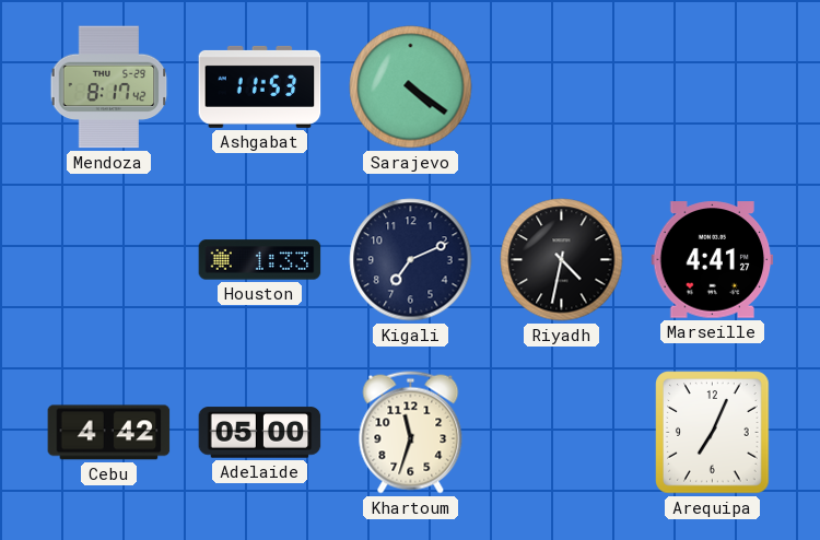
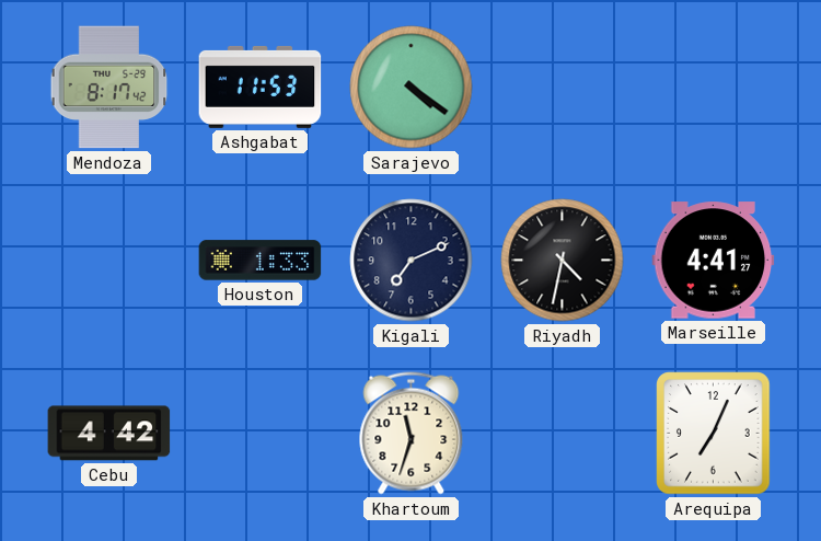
Adelaide: 05:00 -> none
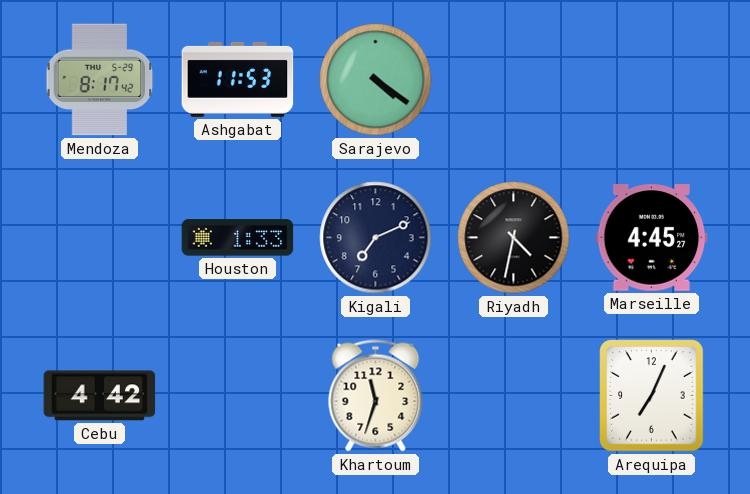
Marseille: 4:41 -> 4:45
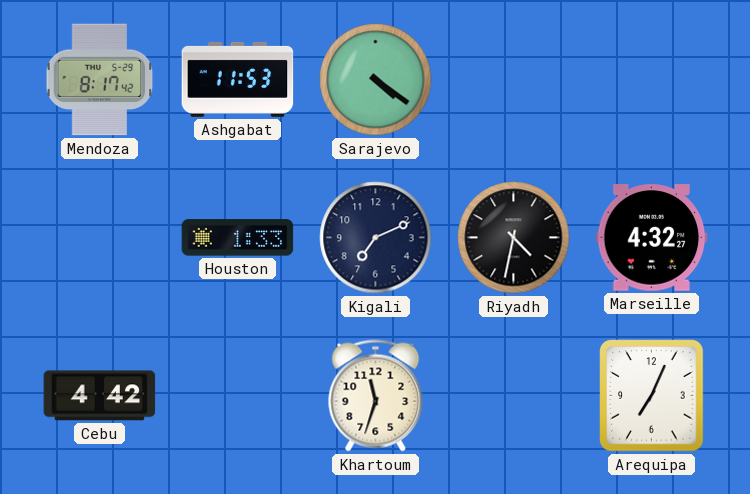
Marseille: 4:45 -> 4:32
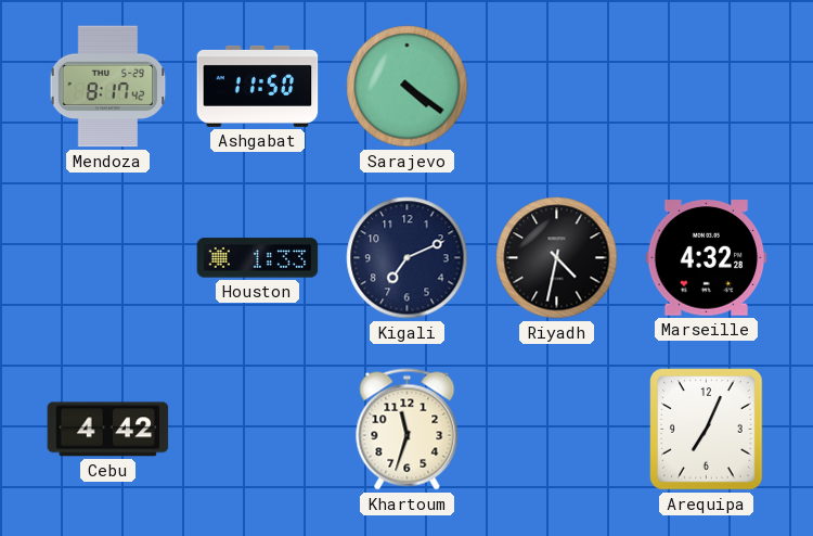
Ashgabat: 11:53 -> 11:50
Marseille: 4:32:27 -> 4:32:28
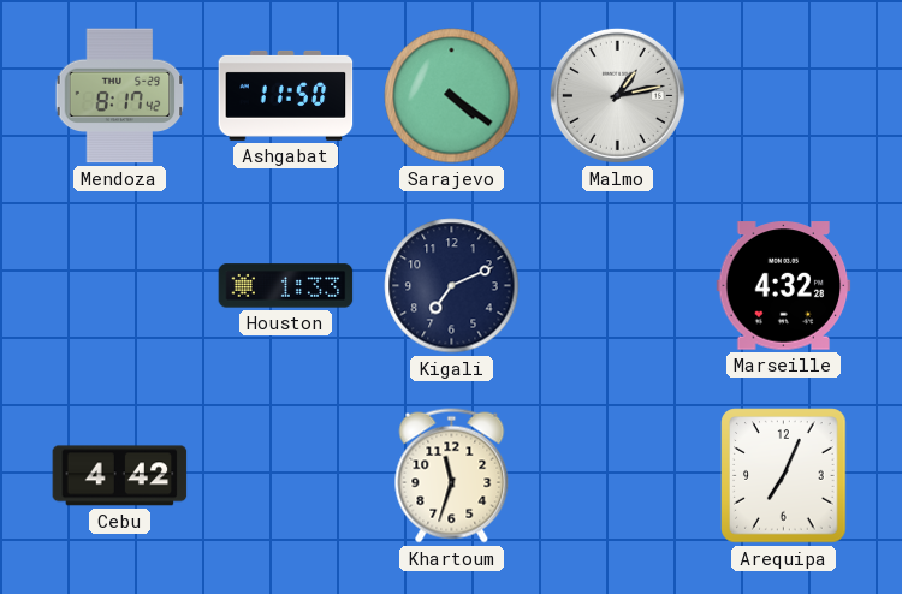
Malmo: none -> 1:13
Riyadh: 4:32 -> none
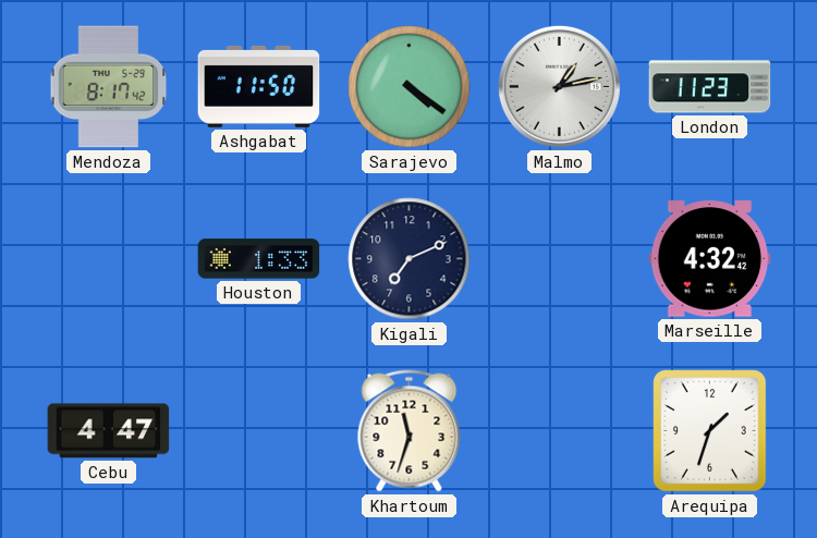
London: none -> 11:23
Marseille: 4:32:28 -> 4:32:42
Cebu: 4:42 -> 4:47
Arequipa: 7:04 -> 1:33
